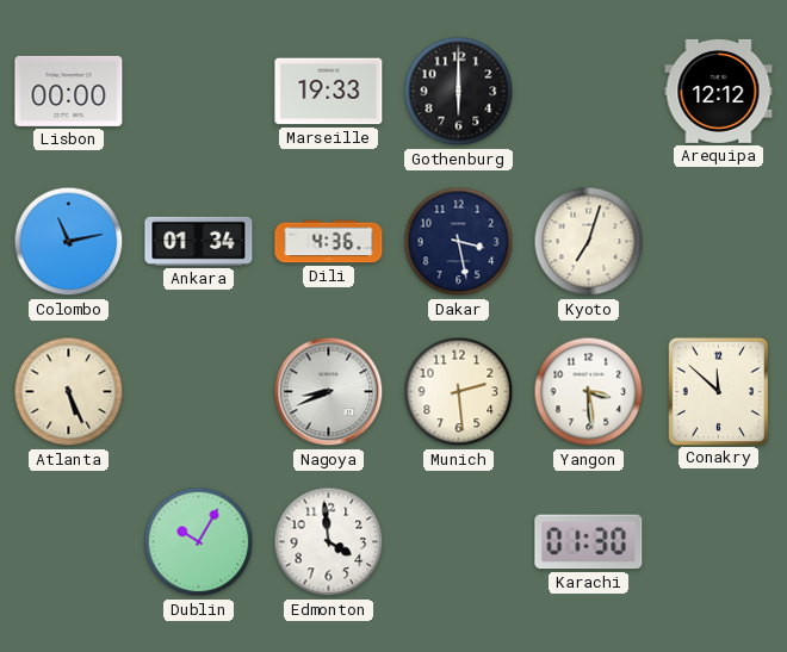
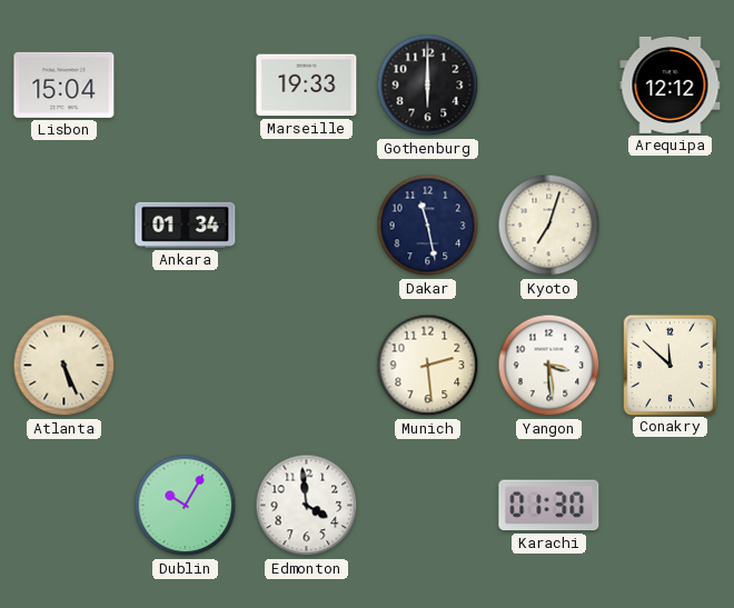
Lisbon: 00:00 -> 15:04
Colombo: 11:13 -> none
Dili: 4:36 -> none
Dakar: 3:28 -> 11:28
Nagoya: 8:41 -> none
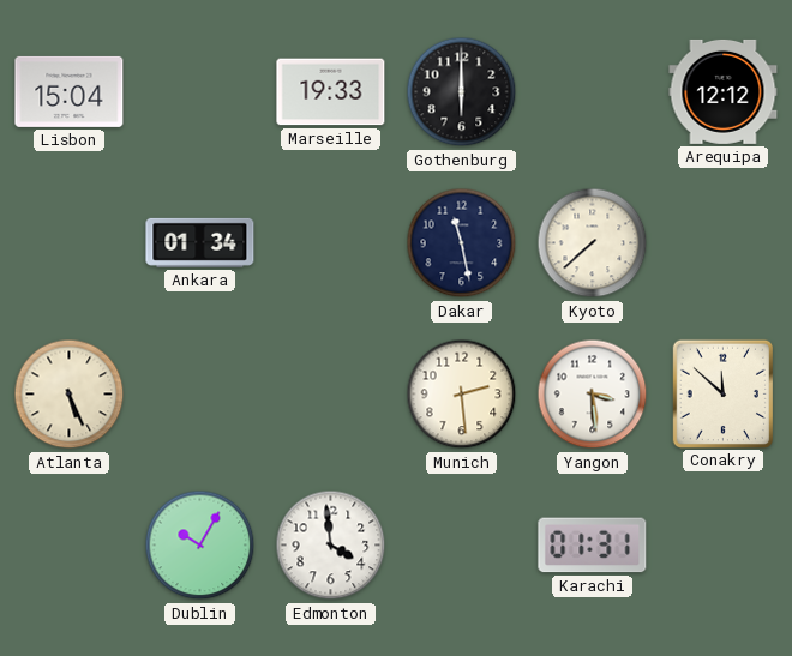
Kyoto: 7:03 -> 7:38
Karachi: 01:30 -> 01:31
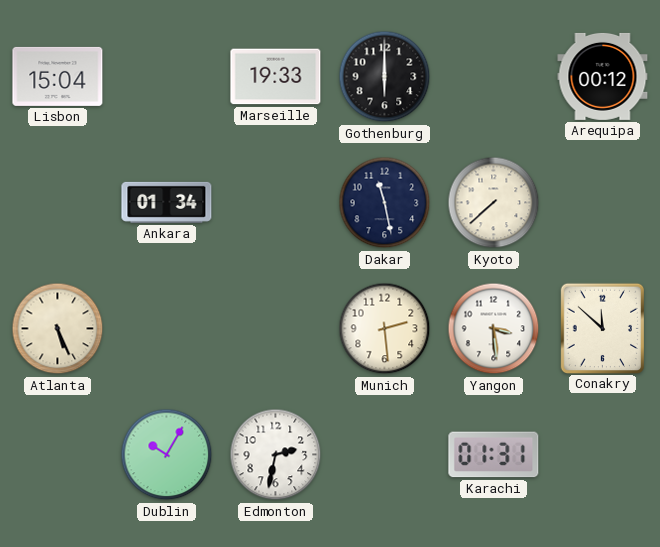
Arequipa: 12:12 -> 00:12
Edmonton: 3:59 -> 2:32
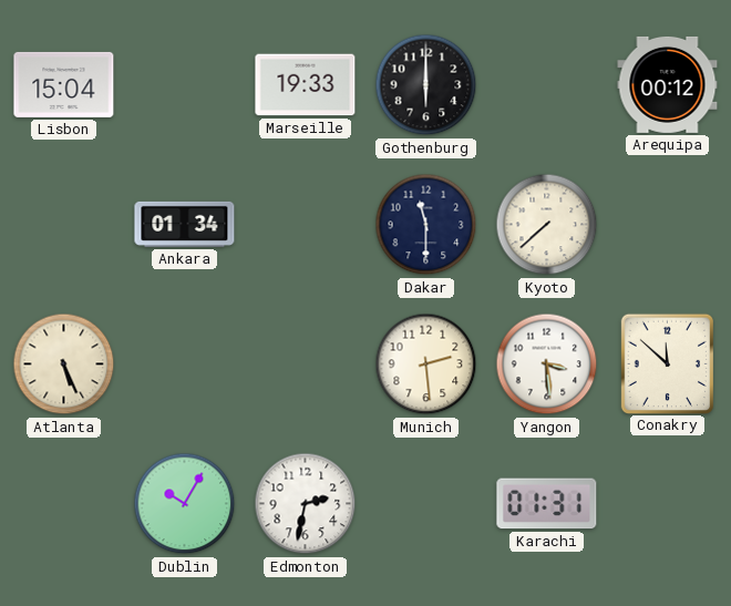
Dakar: 11:28 -> 11:30
